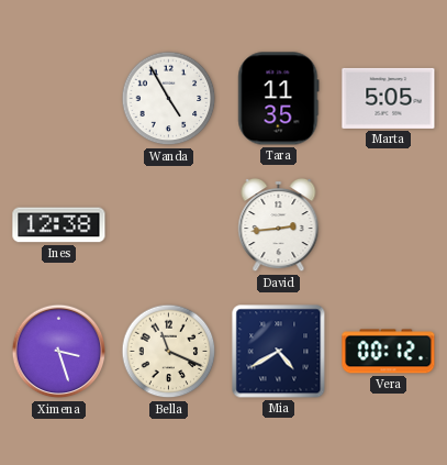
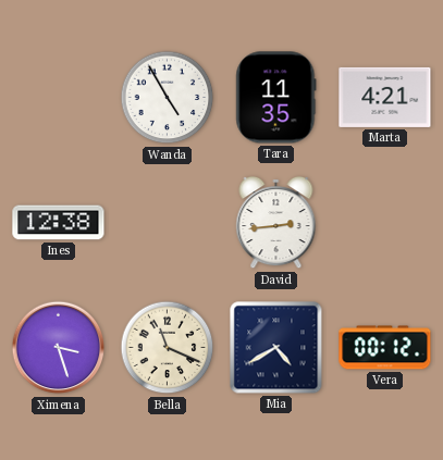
Marta: 5:05 -> 4:21
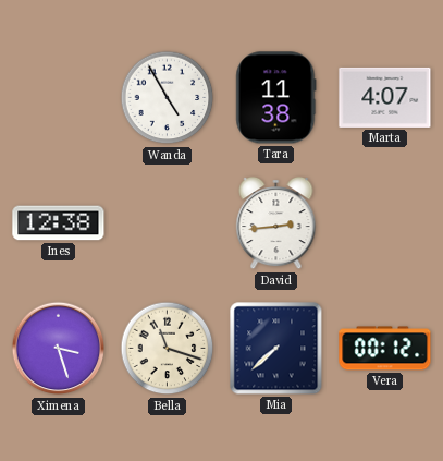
Tara: 11:35 -> 11:38
Marta: 4:21 -> 4:07
Bella: 11:19 -> 11:18
Mia: 4:40 -> 7:38
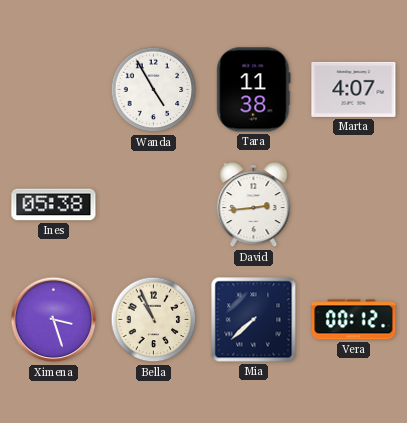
Ines: 12:38 -> 05:38
Bella: 11:18 -> 10:56
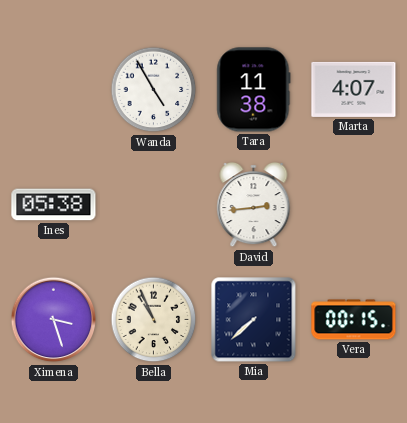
Vera: 00:12 -> 00:15
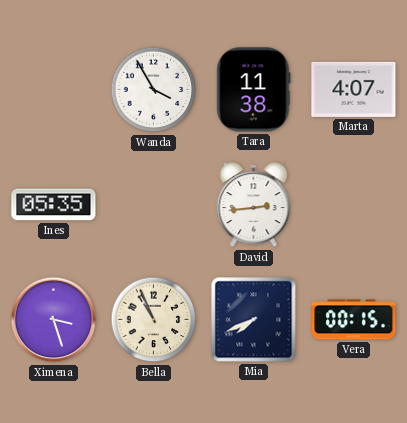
Wanda: 4:55 -> 3:55
Ines: 05:38 -> 05:35
Mia: 7:38 -> 7:41
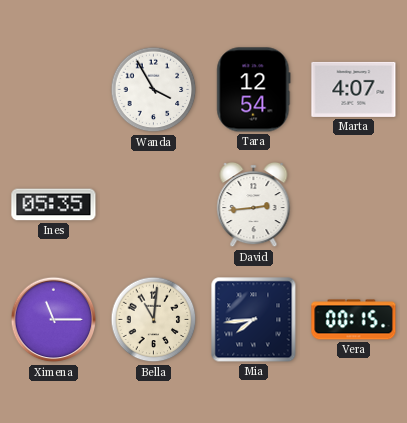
Tara: 11:38 -> 12:54
Ximena: 3:27 -> 11:15
Bella: 10:56 -> 11:01
Mia: 7:41 -> 7:44
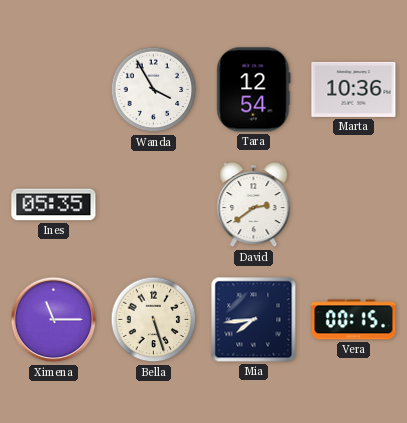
Marta: 4:07 -> 10:36
David: 2:44 -> 2:39
Bella: 11:01 -> 5:27
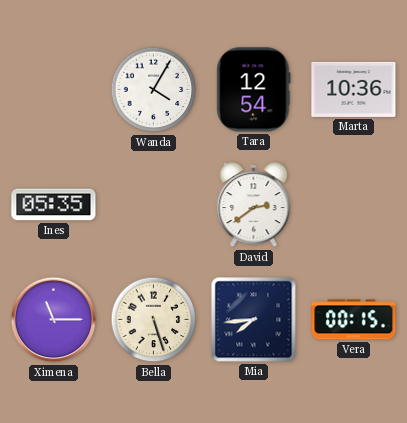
Wanda: 3:55 -> 4:05
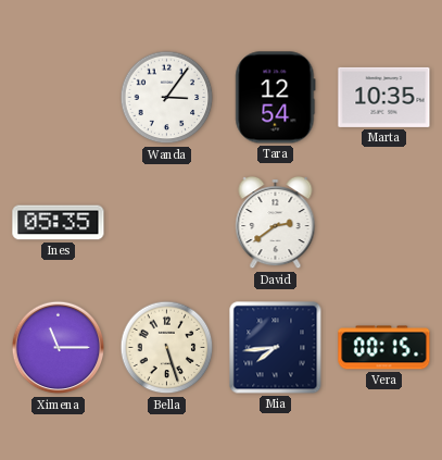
Wanda: 4:05 -> 3:06
Marta: 10:36 -> 10:35
